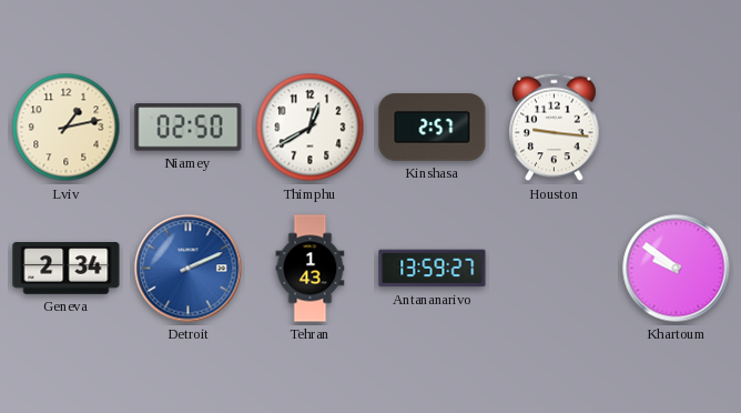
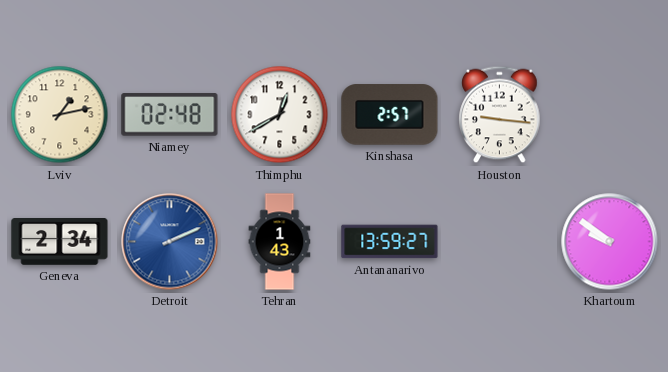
Niamey: 02:50 -> 02:48
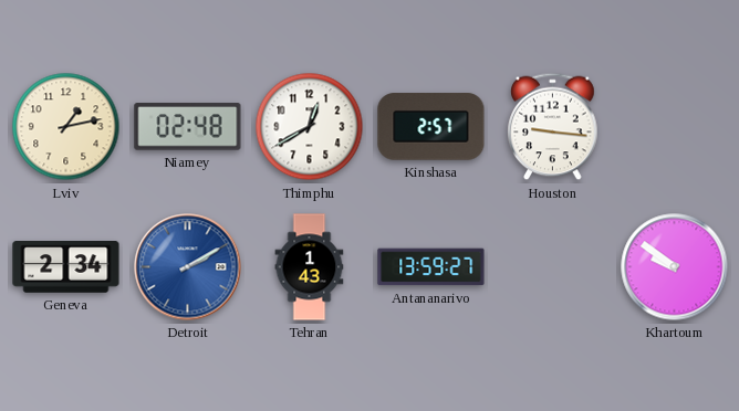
Detroit: 2:11 -> 2:10
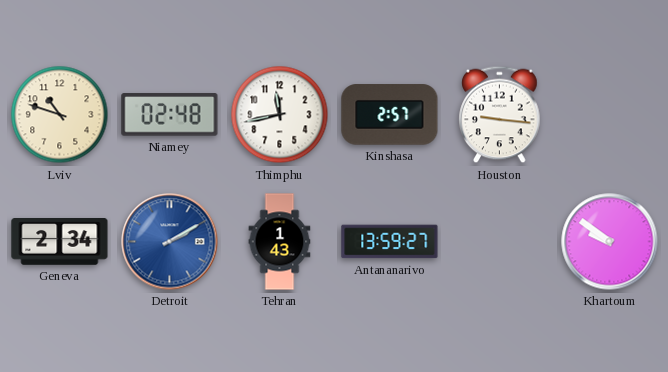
Lviv: 1:13 -> 10:48
Thimphu: 12:40 -> 11:43
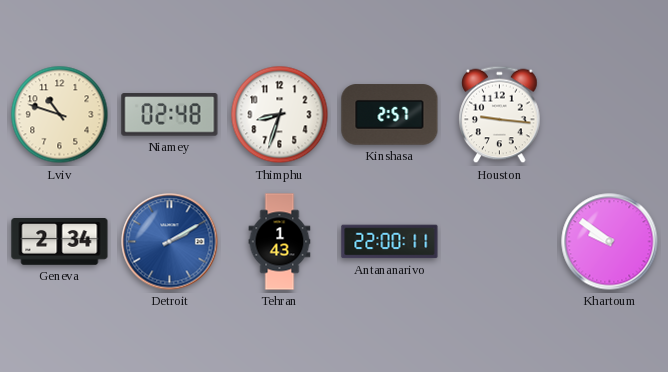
Thimphu: 11:43 -> 8:33
Antananarivo: 13:59 -> 22:00
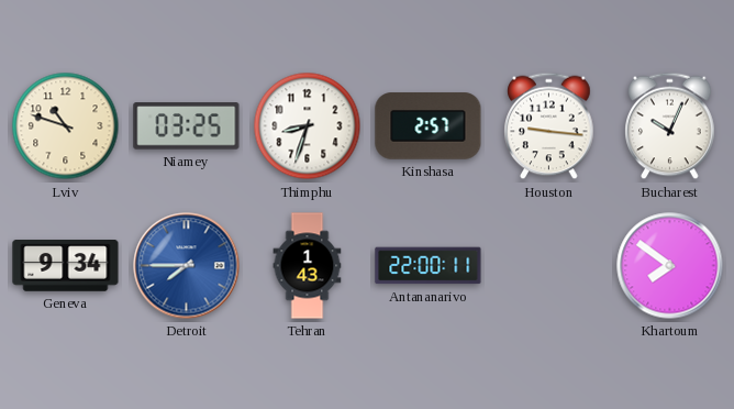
Niamey: 02:48 -> 03:25
Bucharest: none -> 10:04
Geneva: 2:34 -> 9:34
Detroit: 2:10 -> 7:45
Khartoum: 9:51 -> 7:51
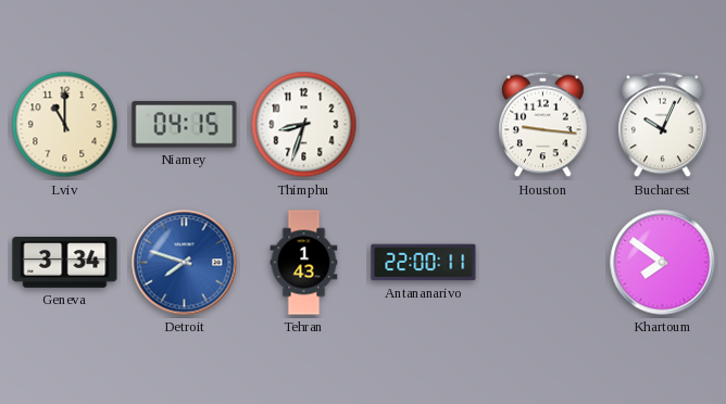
Lviv: 10:48 -> 11:00
Niamey: 03:25 -> 04:15
Kinshasa: 2:57 -> none
Geneva: 9:34 -> 3:34
Detroit: 7:45 -> 7:48
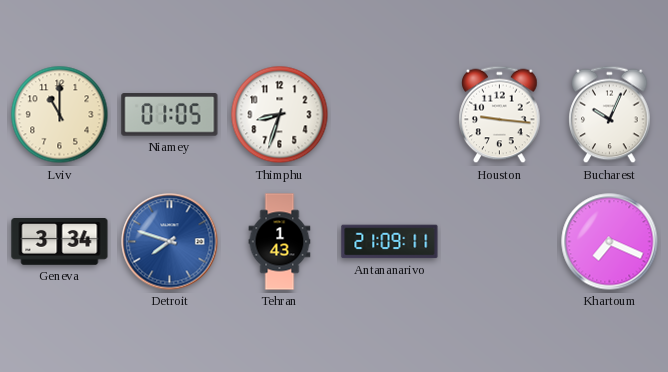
Niamey: 04:15 -> 01:05
Antananarivo: 22:00 -> 21:09
Khartoum: 7:51 -> 7:19
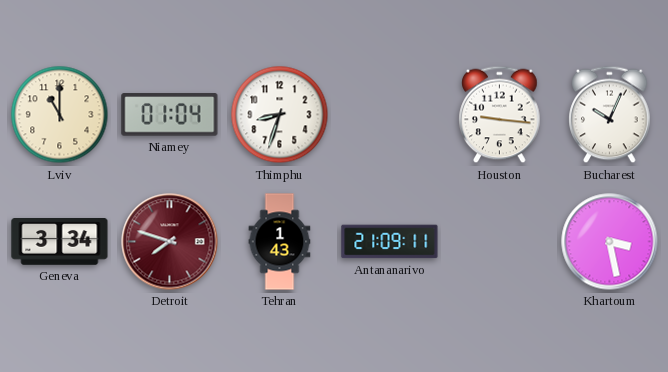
Niamey: 01:05 -> 01:04
Detroit dial: blue -> burgundy
Khartoum: 7:19 -> 3:28
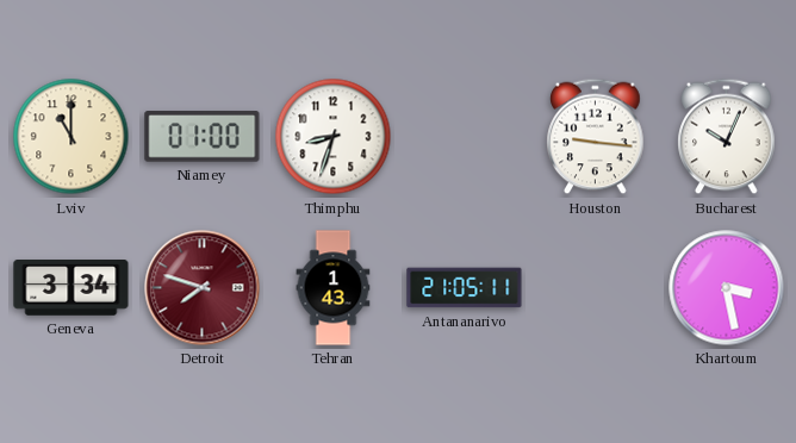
Niamey: 01:04 -> 01:00
Antananarivo: 21:09 -> 21:05
